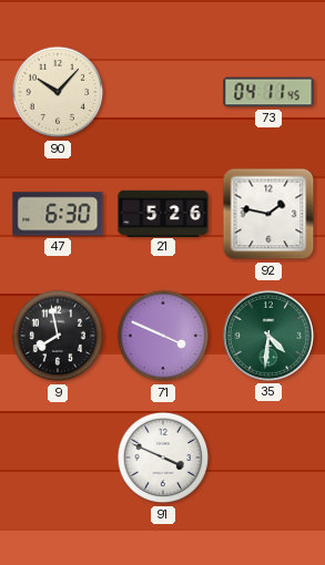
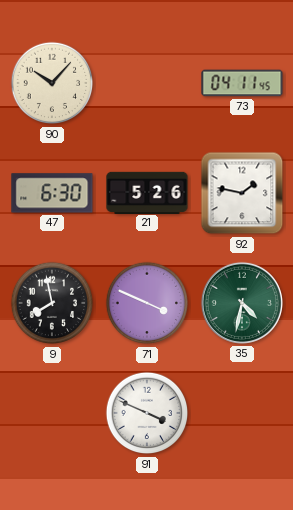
35: 4:31 -> 4:32
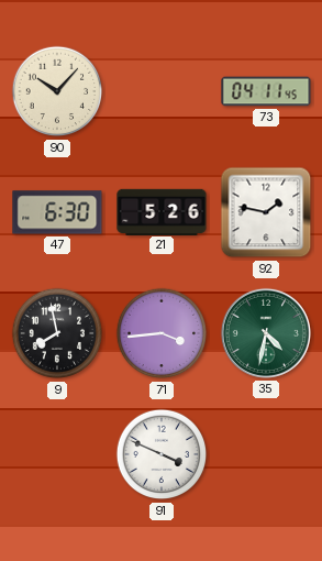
71: 3:49 -> 3:44
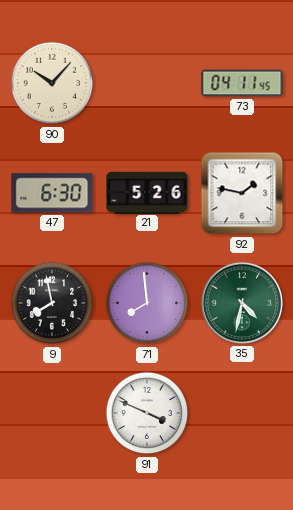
71: 3:44 -> 7:59
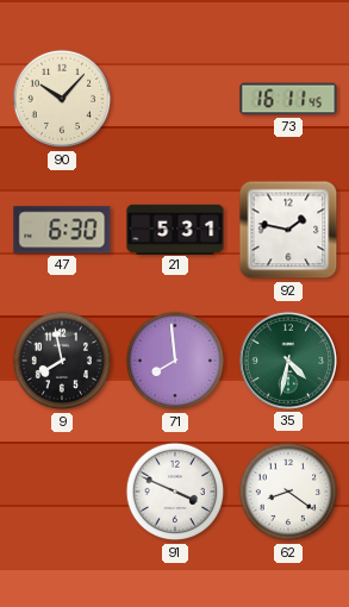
73: 04:11 -> 16:11
21: 5:26 -> 5:31
62: none -> 8:21
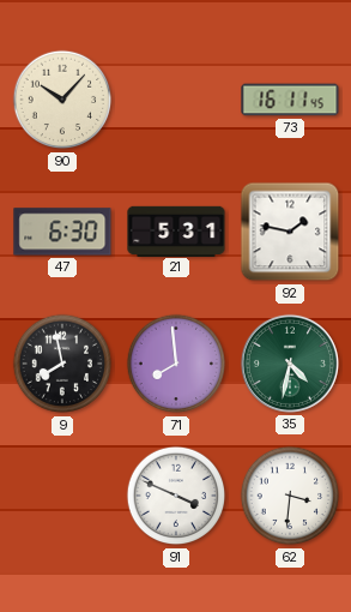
62: 8:21 -> 3:31
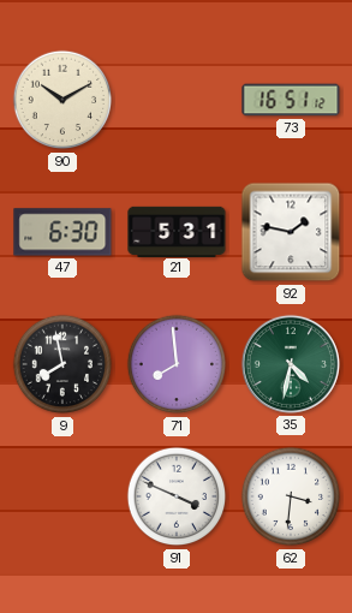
90: 10:07 -> 10:10
73: 16:11 -> 16:51
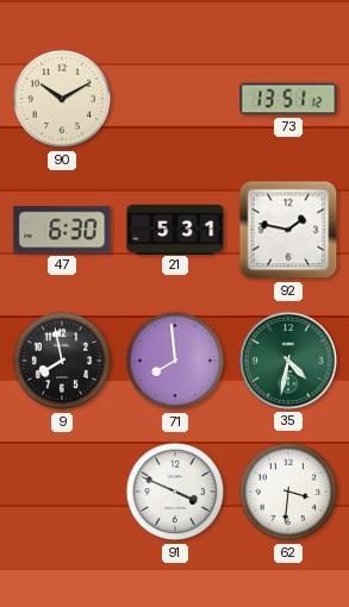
73: 16:51 -> 13:51
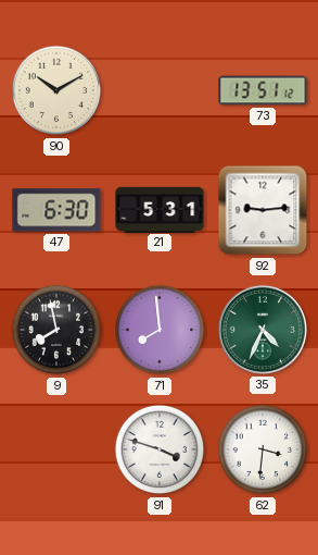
92: 1:47 -> 9:14
35: 4:32 -> 4:34
91: 3:49 -> 3:48
